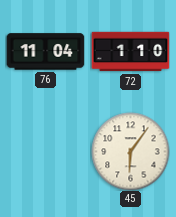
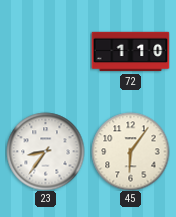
76: 11:04 -> none
23: none -> 8:36
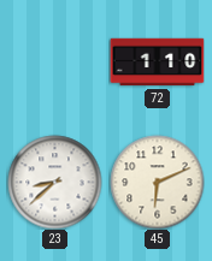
23: 8:36 -> 8:38
45: 6:06 -> 6:11
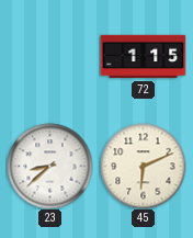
72: 1:10 -> 1:15
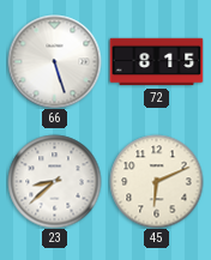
66: none -> 5:27
72: 1:15 -> 8:15
